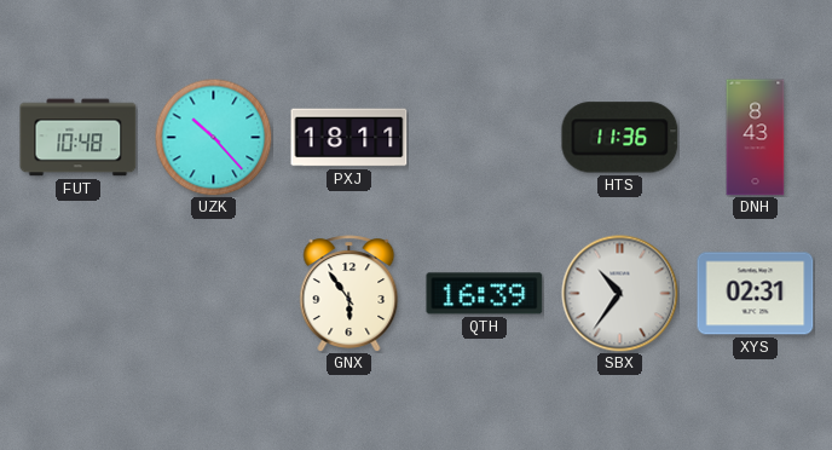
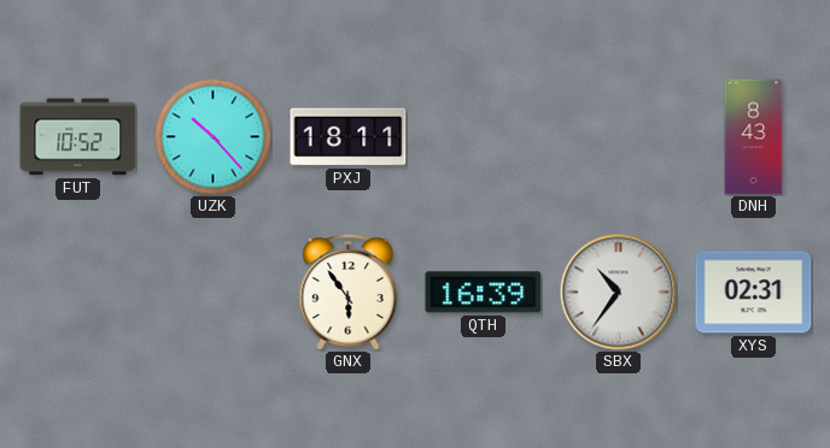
FUT: 10:48 -> 10:52
HTS: 11:36 -> none
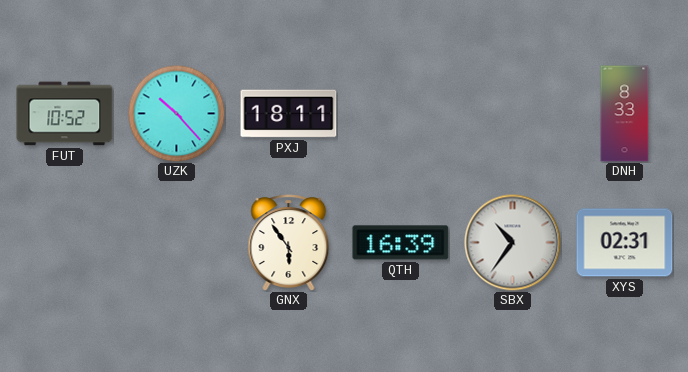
DNH: 8:43 -> 8:33
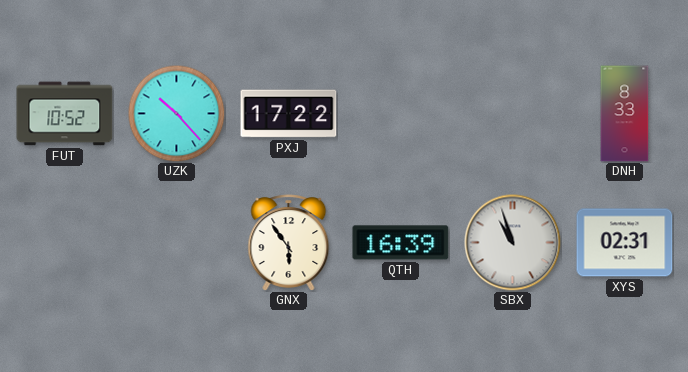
PXJ: 18:11 -> 17:22
SBX: 10:36 -> 10:57
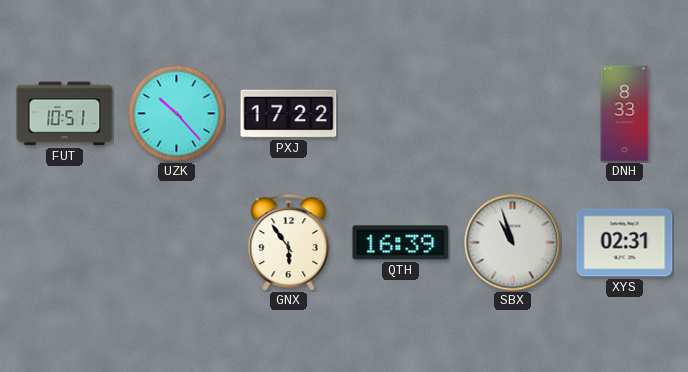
FUT: 10:52 -> 10:51
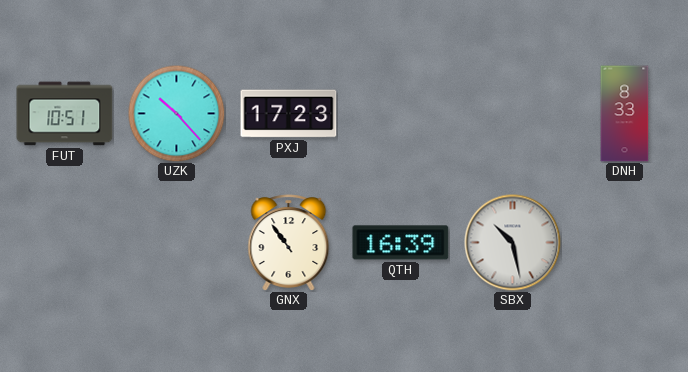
PXJ: 17:22 -> 17:23
GNX: 5:54 -> 10:54
SBX: 10:57 -> 10:28
XYS: 02:31 -> none
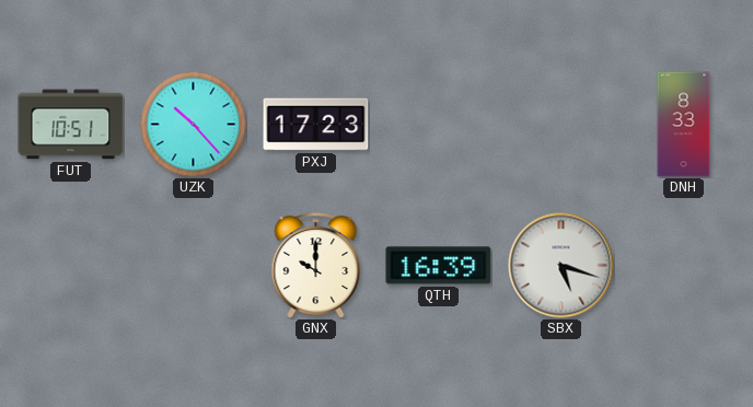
GNX: 10:54 -> 10:00
SBX: 10:28 -> 5:18
